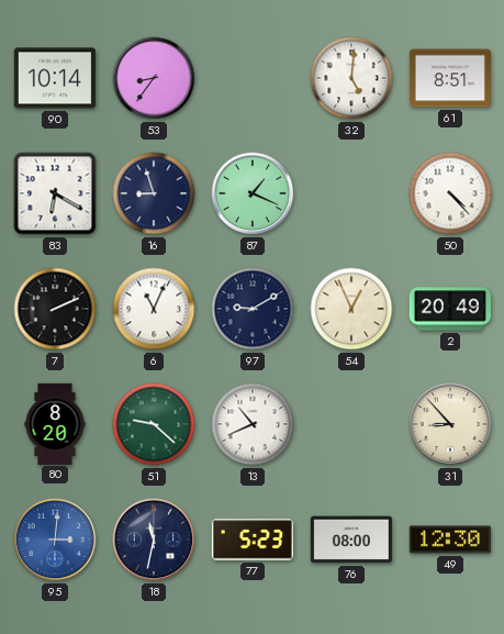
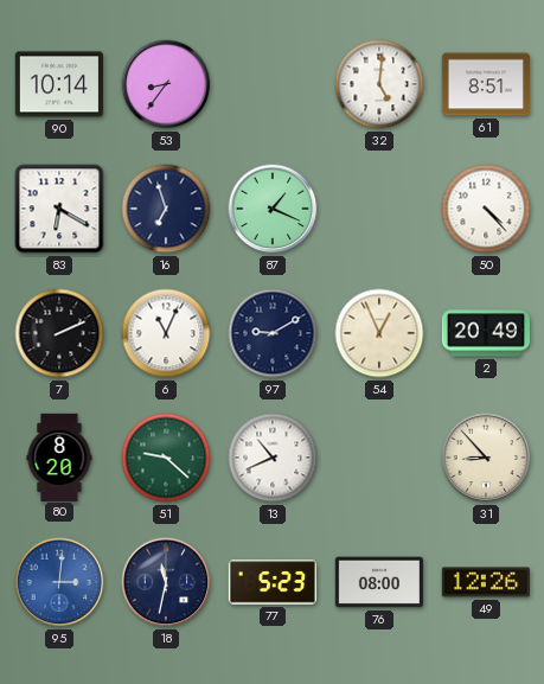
16: 8:57 -> 6:57
49: 12:30 -> 12:26
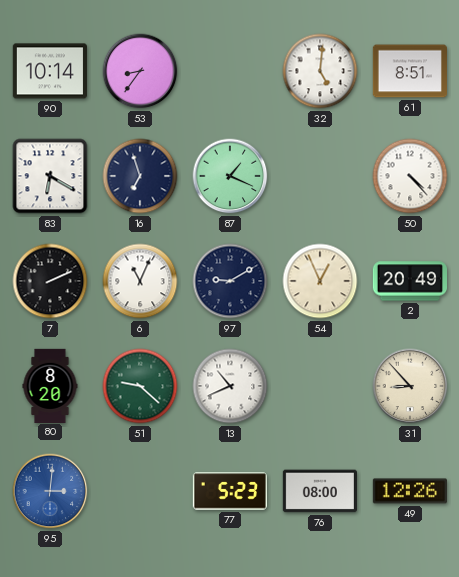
18: 11:32 -> none
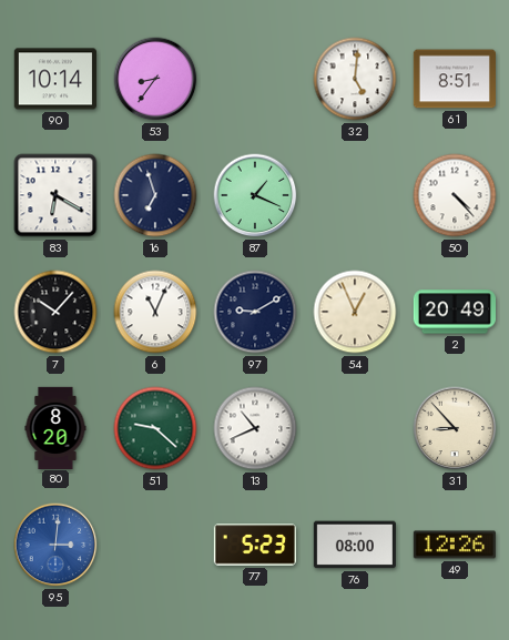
7: 2:11 -> 10:07
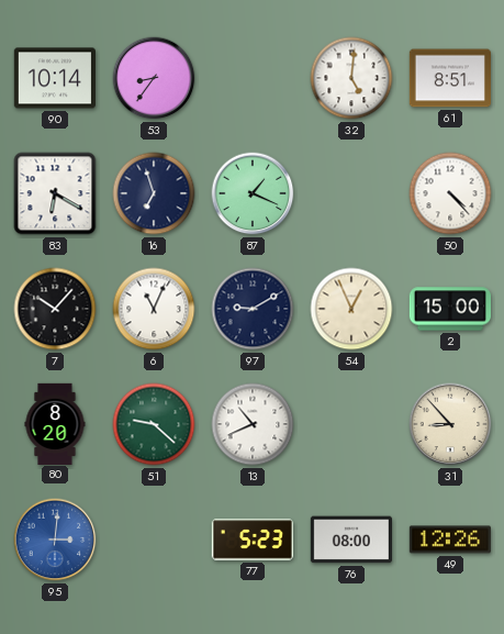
2: 20:49 -> 15:00
